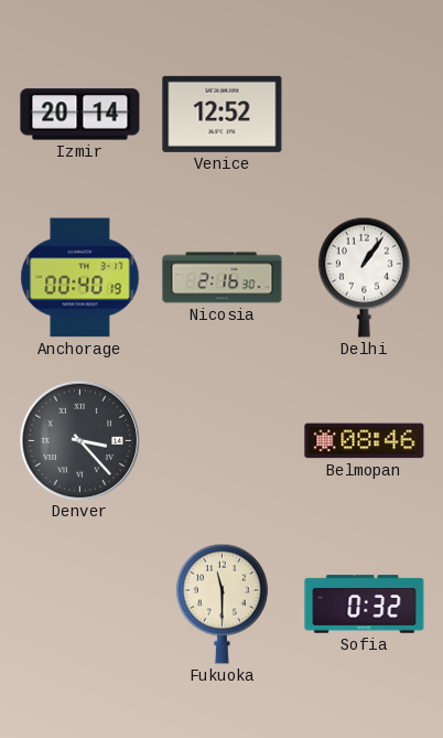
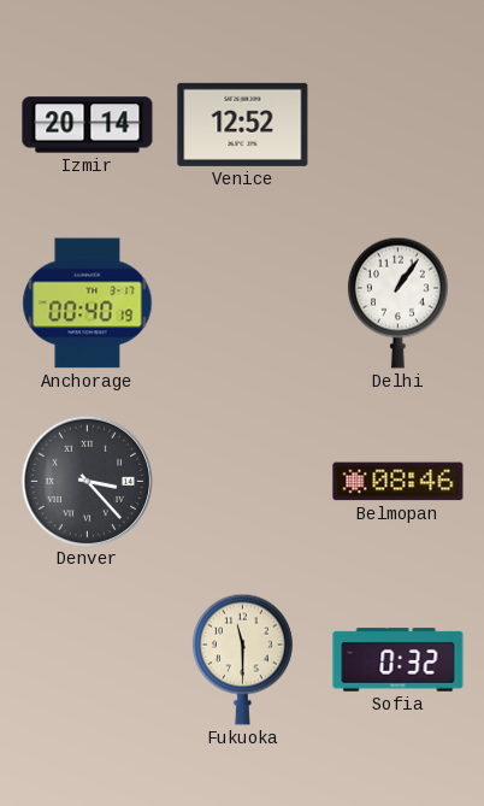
Nicosia: 2:16 -> none
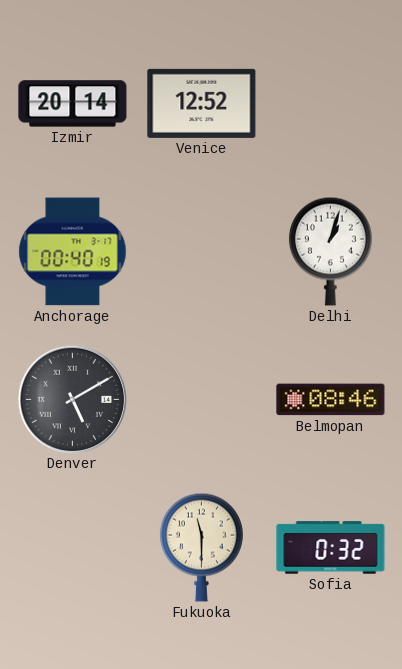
Delhi: 1:06 -> 1:03
Denver: 3:23 -> 5:10
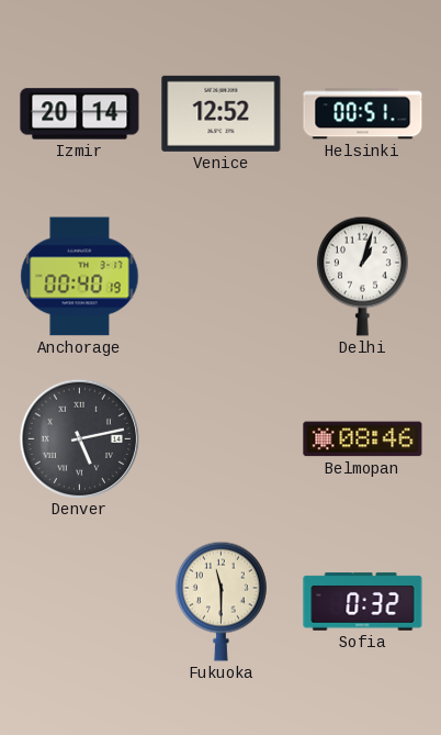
Helsinki: none -> 00:51
Denver: 5:10 -> 5:13
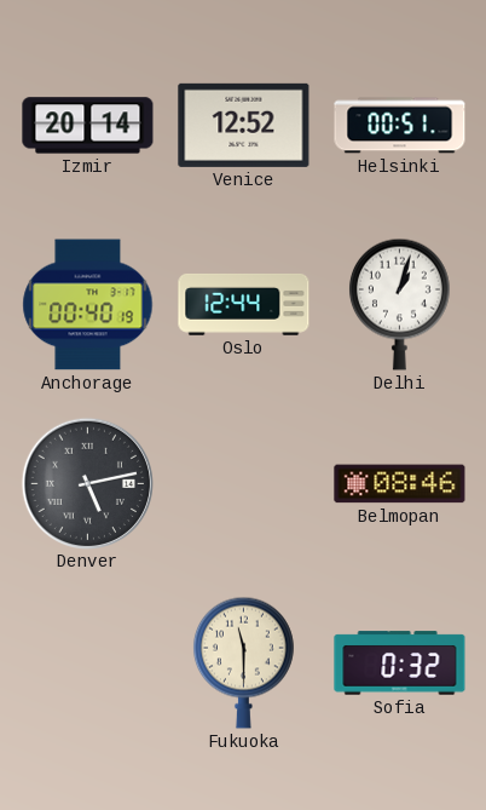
Oslo: none -> 12:44
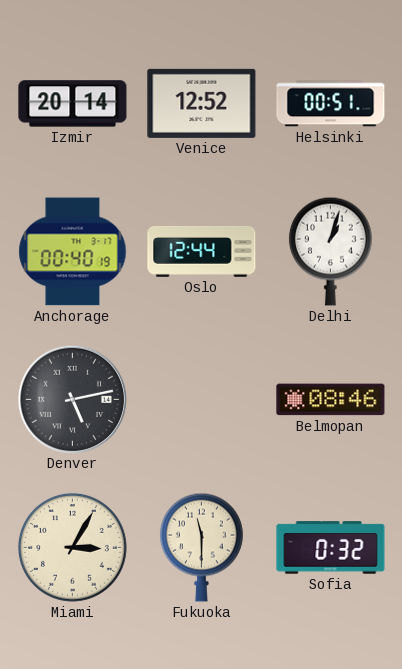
Miami: none -> 3:05
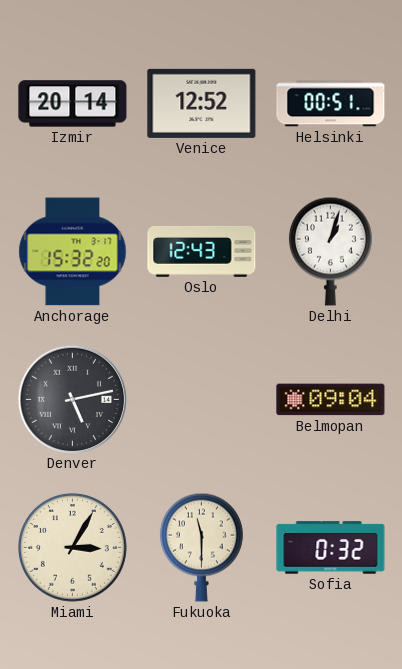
Anchorage: 00:40 -> 15:32
Oslo: 12:44 -> 12:43
Belmopan: 08:46 -> 09:04
